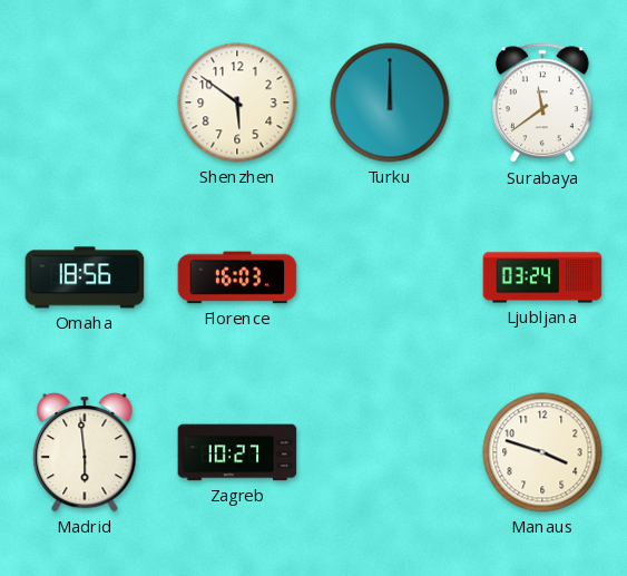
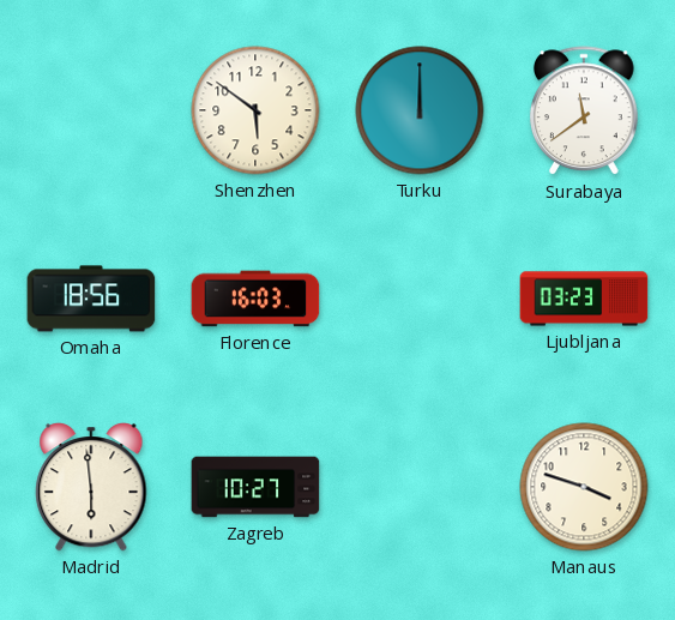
Ljubljana: 03:24 -> 03:23
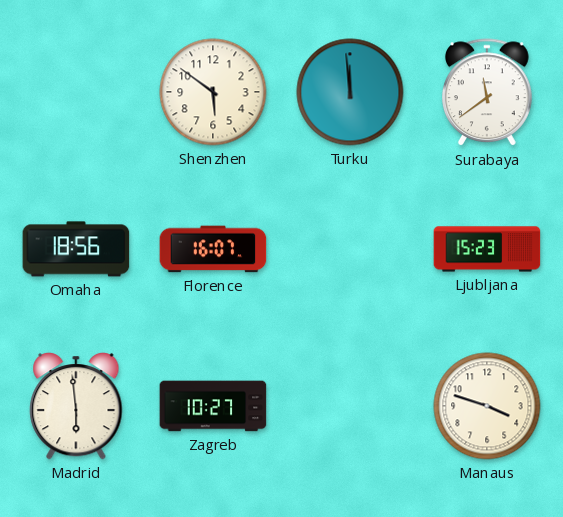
Turku: 12:00 -> 11:59
Florence: 16:03 -> 16:07
Ljubljana: 03:23 -> 15:23
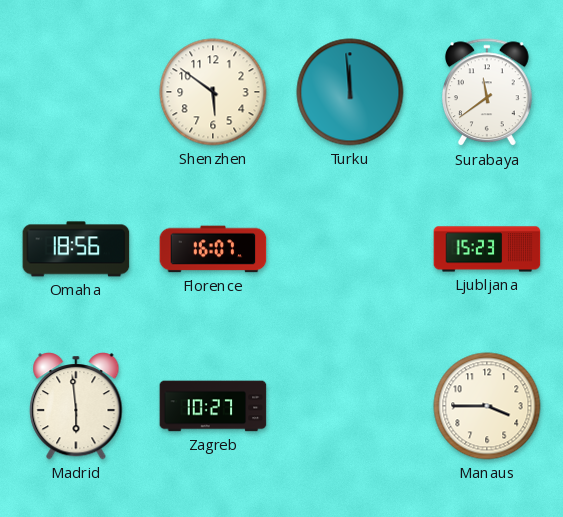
Manaus: 3:48 -> 3:45
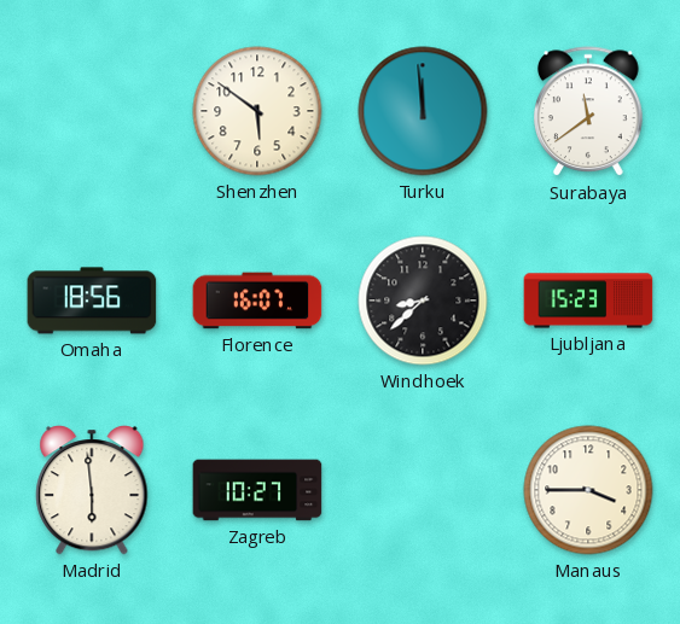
Windhoek: none -> 8:38
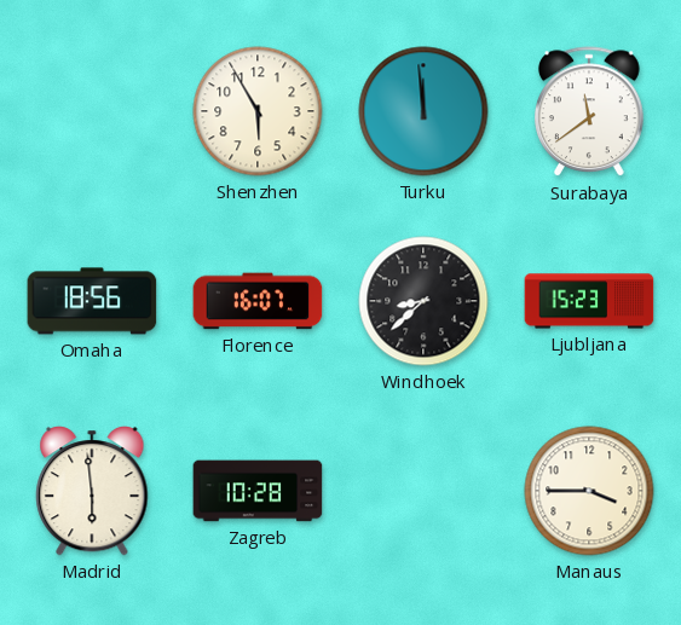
Shenzhen: 5:51 -> 5:55
Zagreb: 10:27 -> 10:28
